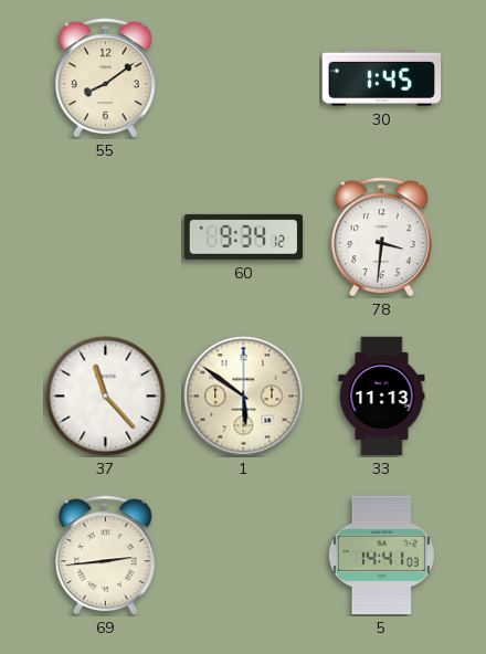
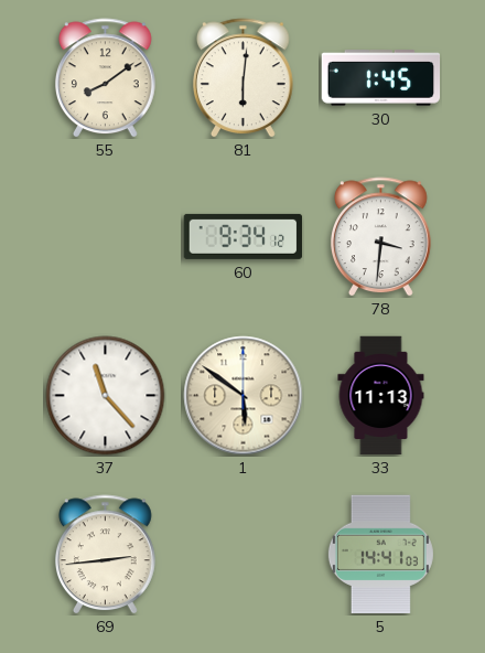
81: none -> 6:01
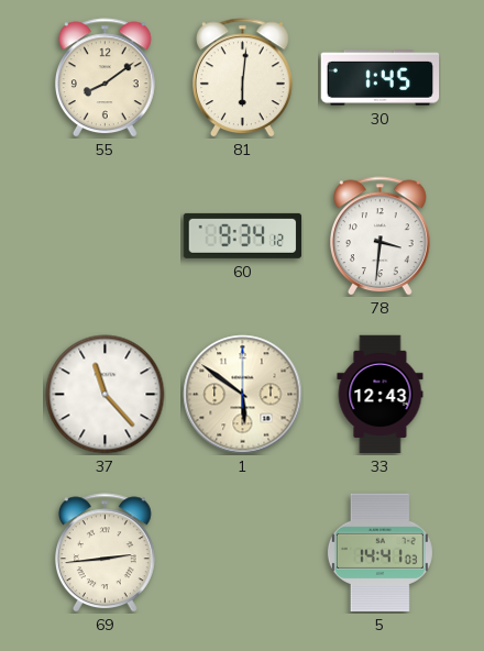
33: 11:13 -> 12:43
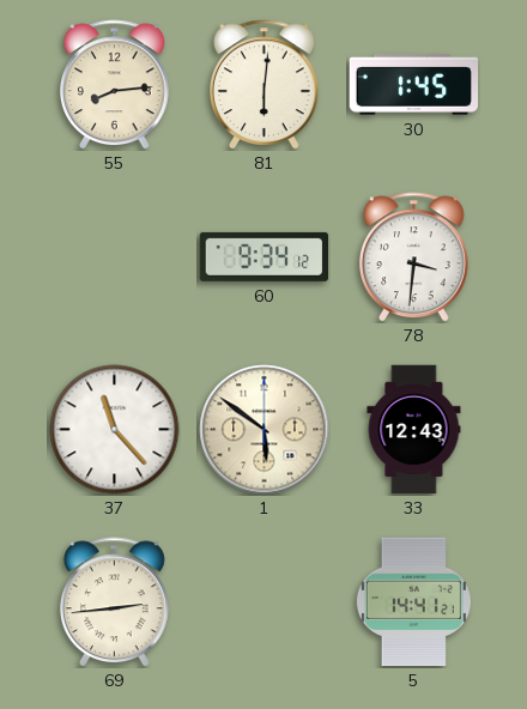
55: 8:09 -> 8:14
5: 14:41:03 -> 14:41:21
